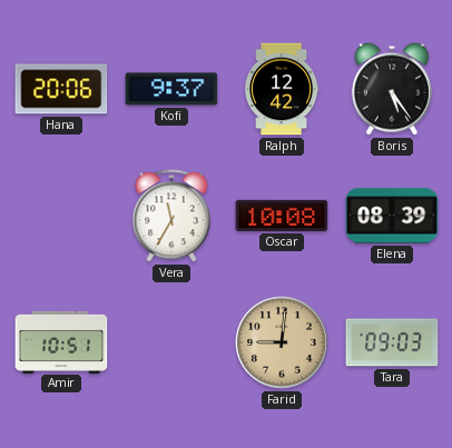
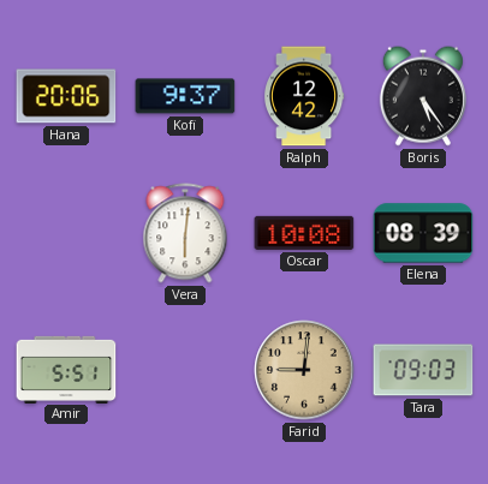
Vera: 11:35 -> 6:01
Amir: 10:51 -> 5:51
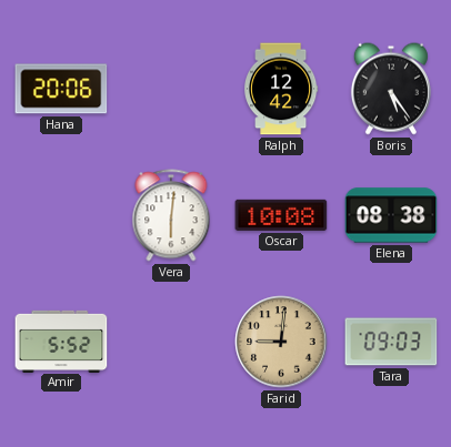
Kofi: 9:37 -> none
Elena: 08:39 -> 08:38
Amir: 5:51 -> 5:52
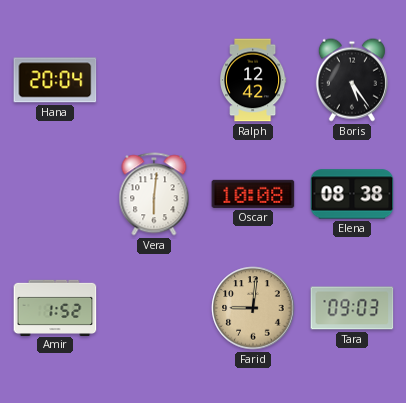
Hana: 20:06 -> 20:04
Amir: 5:52 -> 1:52
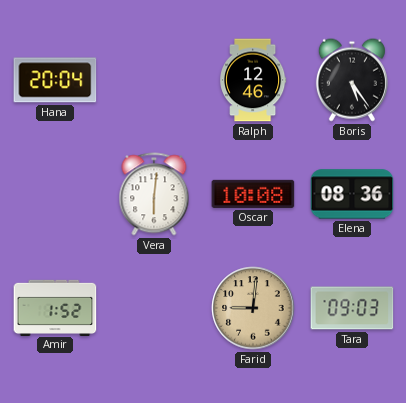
Ralph: 12:42 -> 12:46
Elena: 08:38 -> 08:36
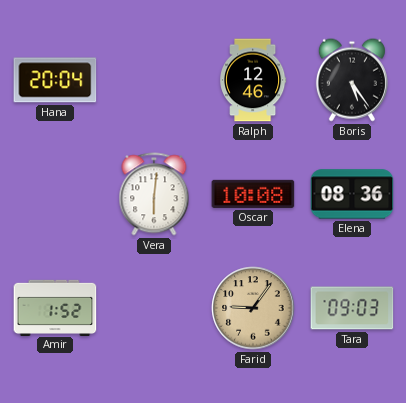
Farid: 9:01 -> 9:06
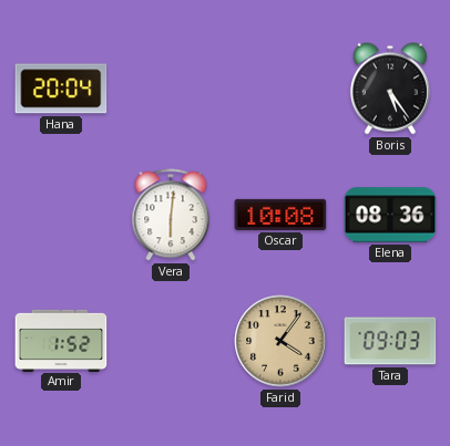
Ralph: 12:46 -> none
Farid: 9:06 -> 4:06
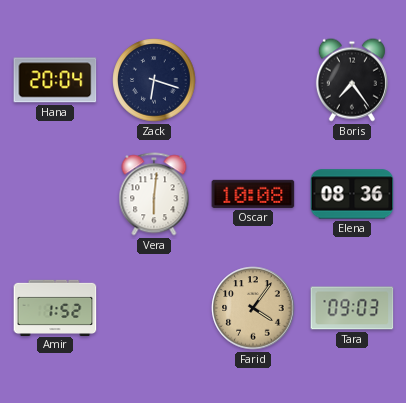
Zack: none -> 6:18
Boris: 5:24 -> 7:24
